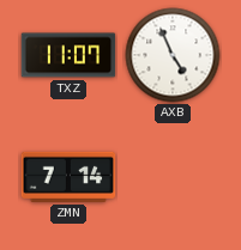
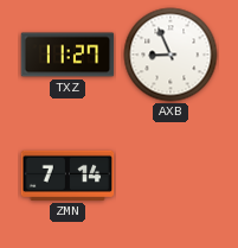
TXZ: 11:07 -> 11:27
AXB: 4:56 -> 8:56
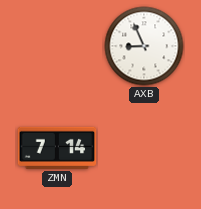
TXZ: 11:27 -> none
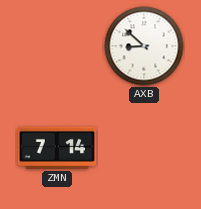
AXB: 8:56 -> 8:52
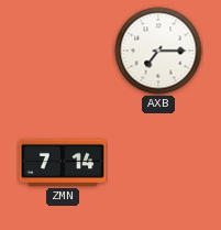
AXB: 8:52 -> 7:15
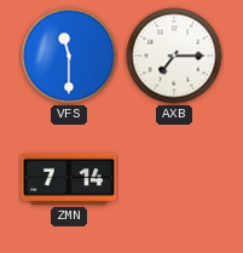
VFS: none -> 11:30
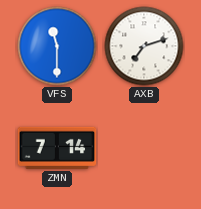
AXB: 7:15 -> 7:12
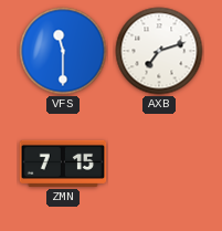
ZMN: 7:14 -> 7:15
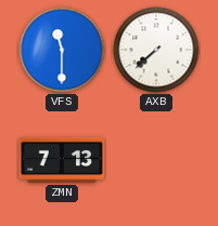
AXB: 7:12 -> 7:38
ZMN: 7:15 -> 7:13
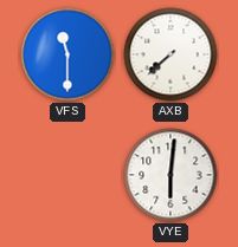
ZMN: 7:13 -> none
VYE: none -> 6:01
